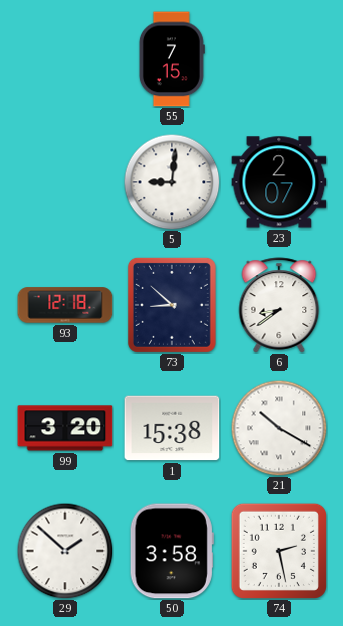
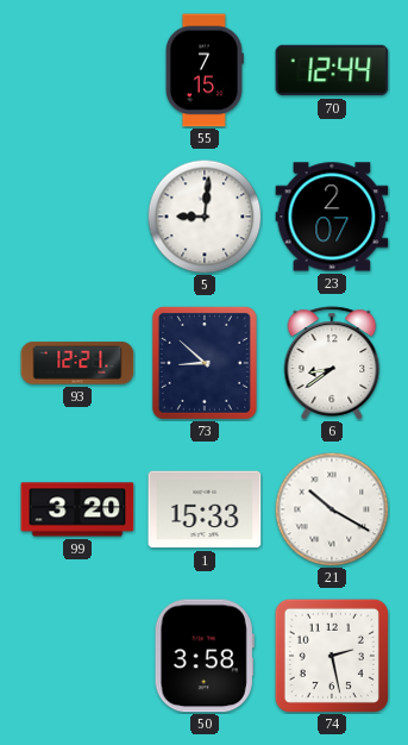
70: none -> 12:44
93: 12:18 -> 12:21
1: 15:38 -> 15:33
29: 1:52 -> none
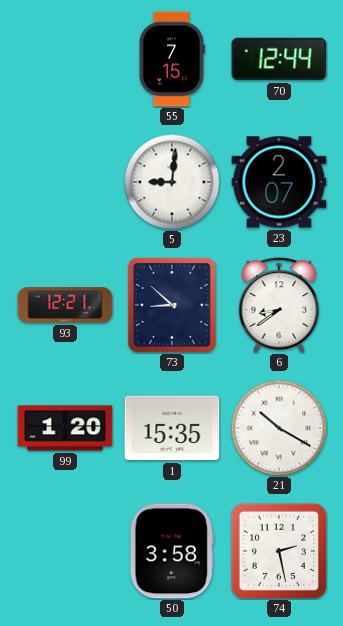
99: 3:20 -> 1:20
1: 15:33 -> 15:35
